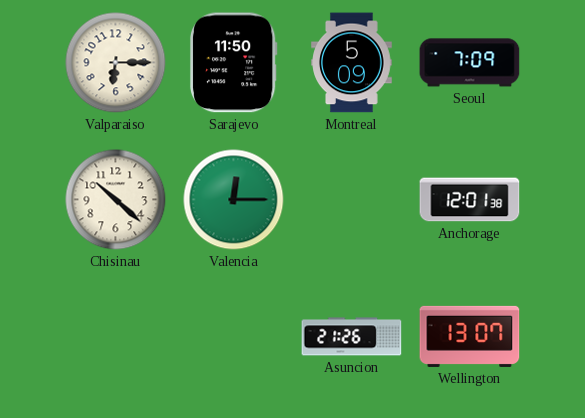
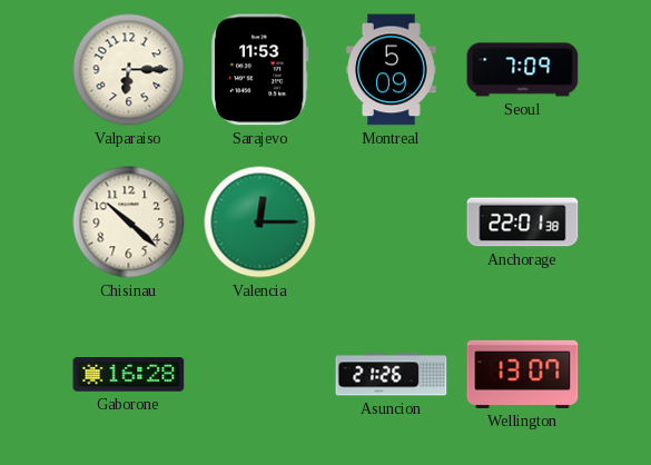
Sarajevo: 11:50 -> 11:53
Anchorage: 12:01 -> 22:01
Gaborone: none -> 16:28
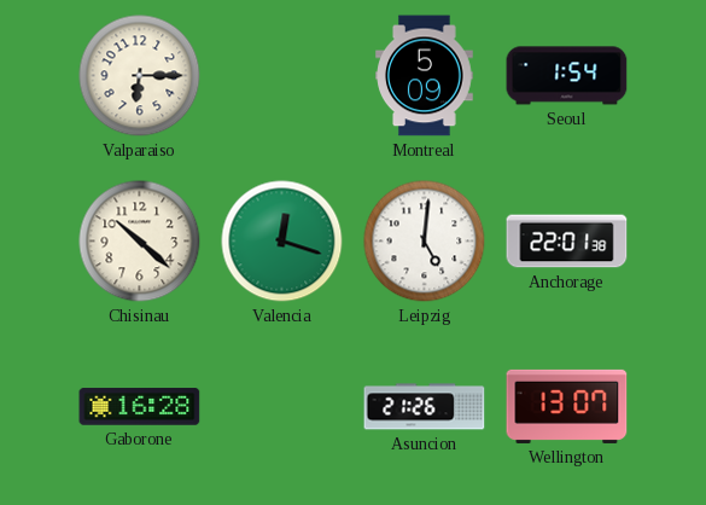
Sarajevo: 11:53 -> none
Seoul: 7:09 -> 1:54
Valencia: 12:15 -> 12:18
Leipzig: none -> 5:01
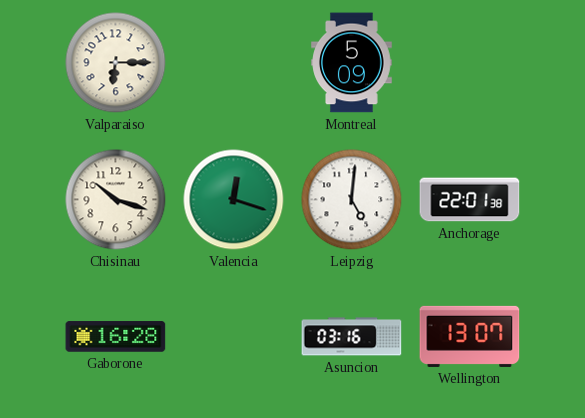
Seoul: 1:54 -> none
Chisinau: 10:22 -> 10:18
Asuncion: 21:26 -> 03:16
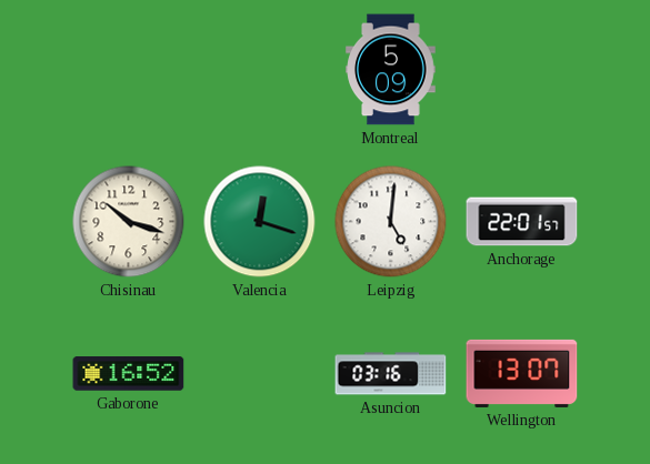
Valparaiso: 6:15 -> none
Anchorage: 22:01:38 -> 22:01:57
Gaborone: 16:28 -> 16:52
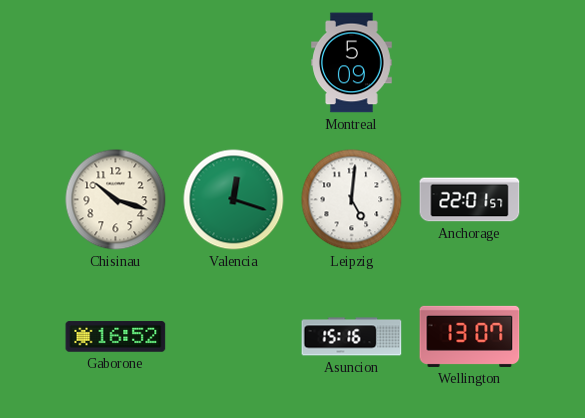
Asuncion: 03:16 -> 15:16
